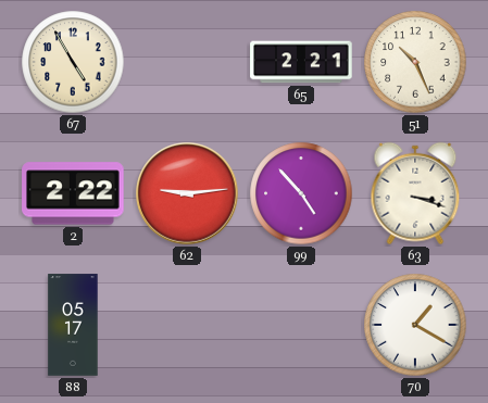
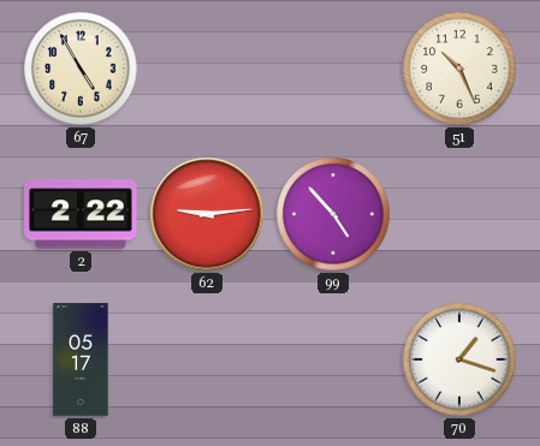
65: 2:21 -> none
63: 3:18 -> none
70: 1:20 -> 1:18
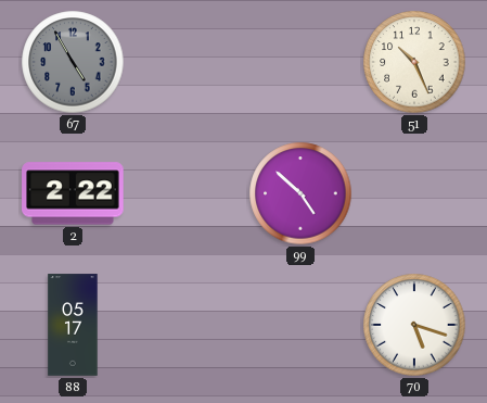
67 dial: cream -> grey
62: 9:14 -> none
99: 4:53 -> 4:52
70: 1:18 -> 5:18
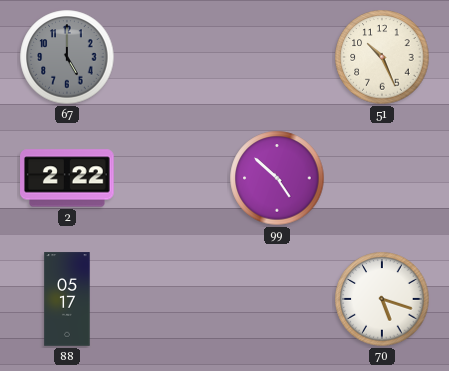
67: 4:55 -> 5:00
